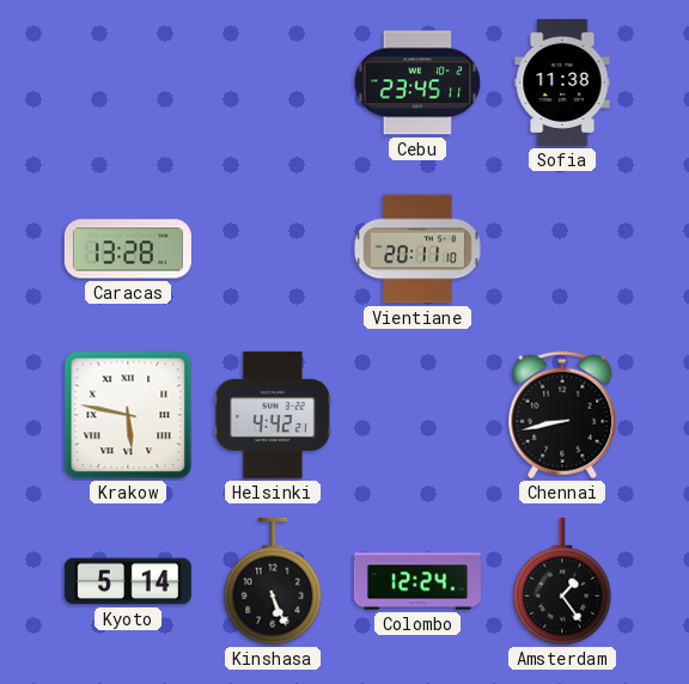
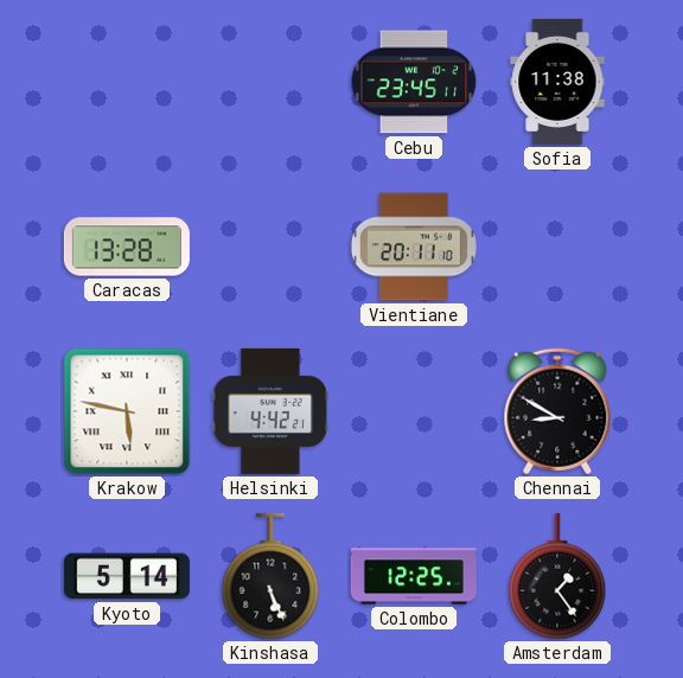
Chennai: 8:43 -> 8:50
Colombo: 12:24 -> 12:25
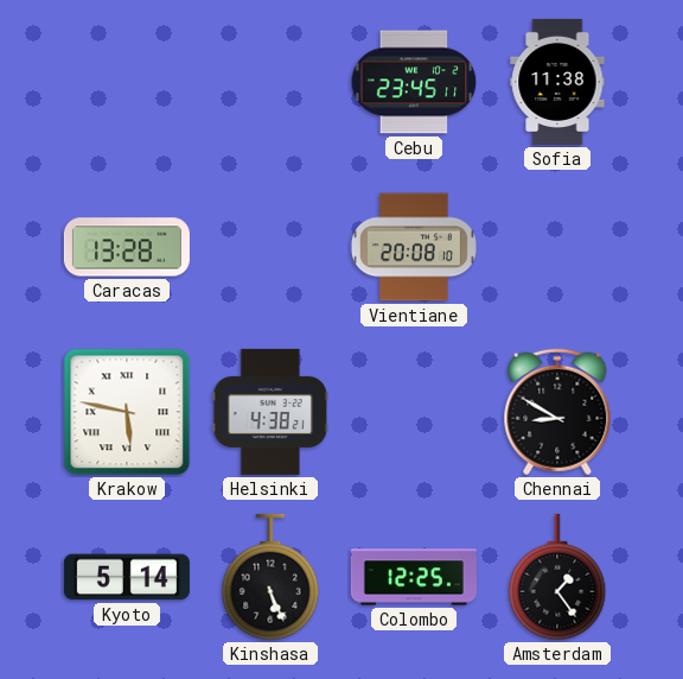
Vientiane: 20:11 -> 20:08
Helsinki: 4:42 -> 4:38
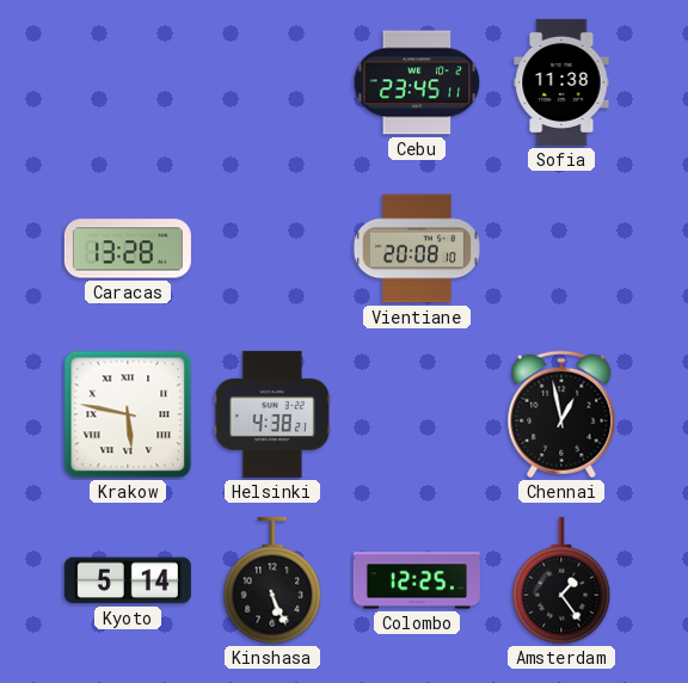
Chennai: 8:50 -> 12:58
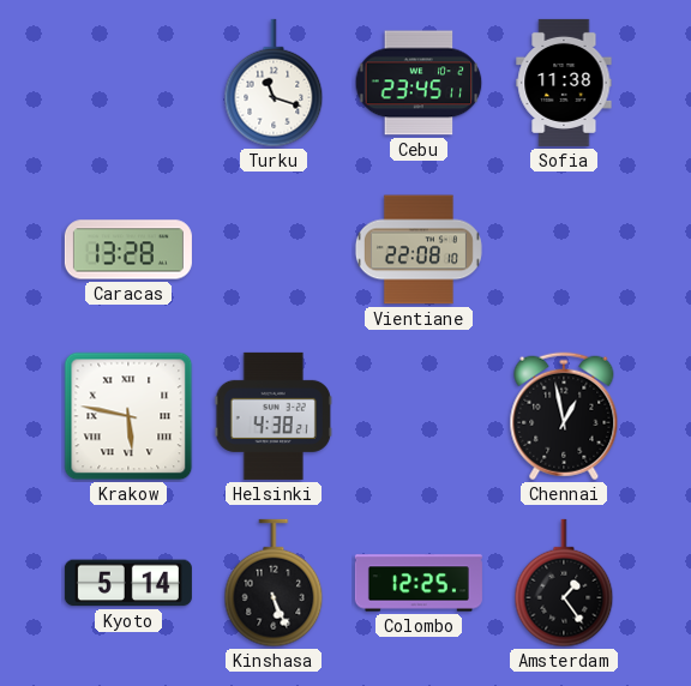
Turku: none -> 11:18
Vientiane: 20:08 -> 22:08
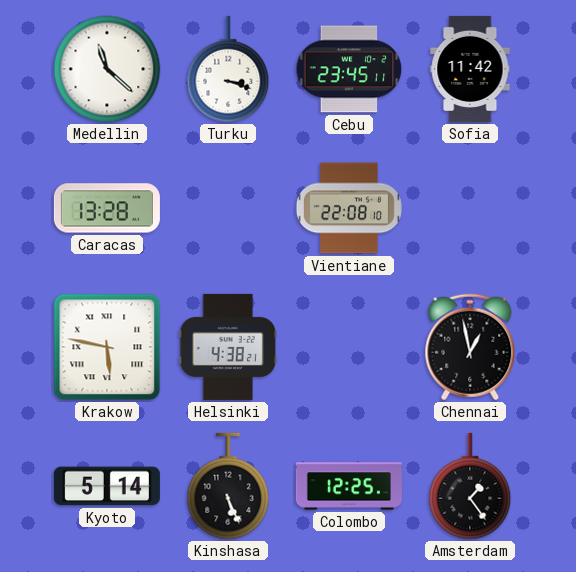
Medellin: none -> 11:22
Turku: 11:18 -> 3:18
Sofia: 11:38 -> 11:42
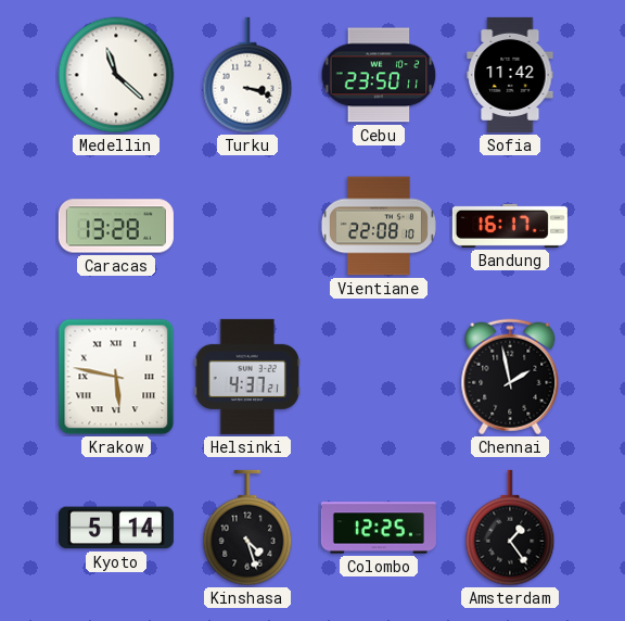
Cebu: 23:45 -> 23:50
Bandung: none -> 16:17
Helsinki: 4:38 -> 4:37
Chennai: 12:58 -> 1:58
Kinshasa: 5:26 -> 4:27
